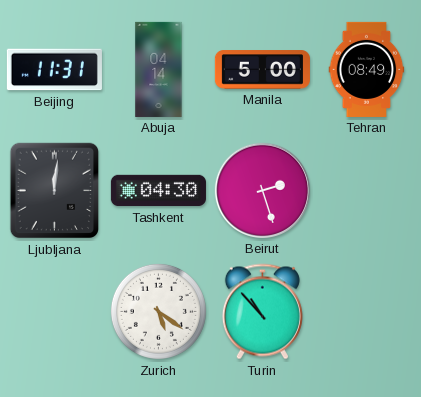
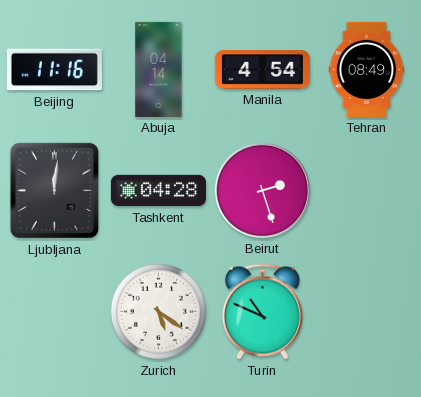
Beijing: 11:31 -> 11:16
Manila: 5:00 -> 4:54
Tashkent: 04:30 -> 04:28
Turin: 10:53 -> 10:49
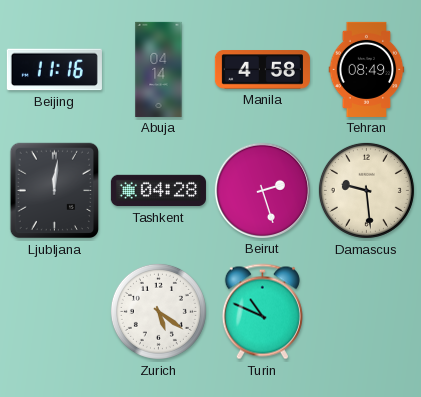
Manila: 4:54 -> 4:58
Damascus: none -> 9:29
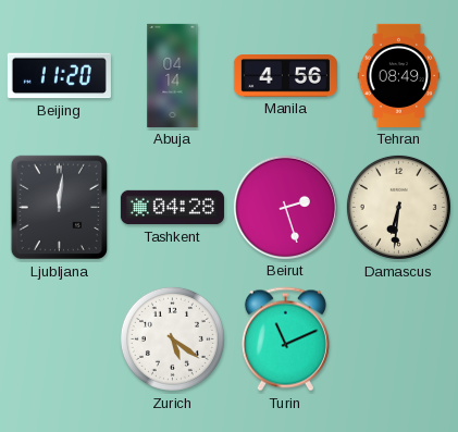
Beijing: 11:16 -> 11:20
Manila: 4:58 -> 4:56
Damascus: 9:29 -> 6:31
Turin: 10:49 -> 11:11
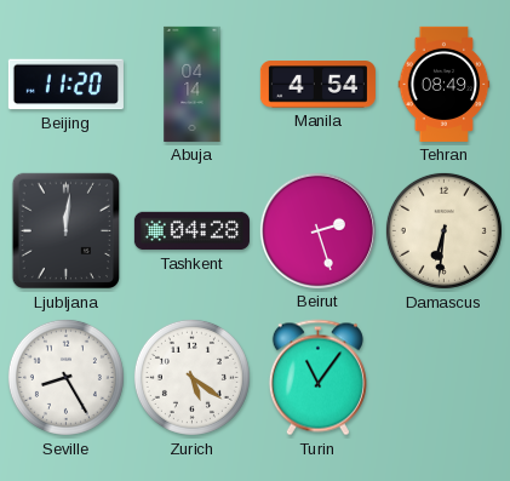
Manila: 4:56 -> 4:54
Seville: none -> 8:25
Turin: 11:11 -> 11:06
